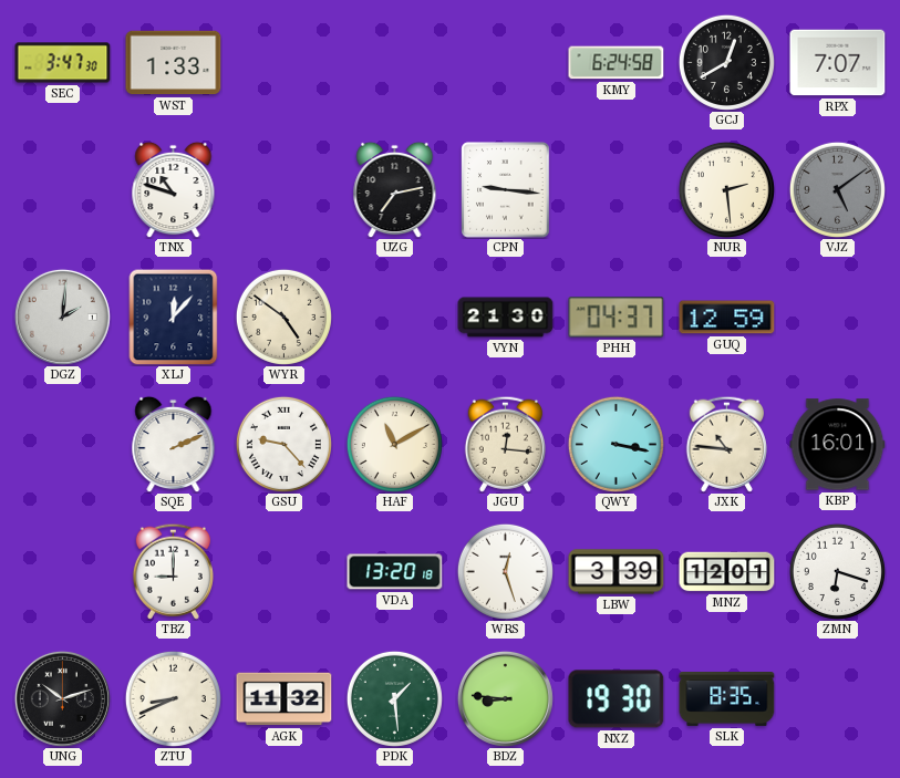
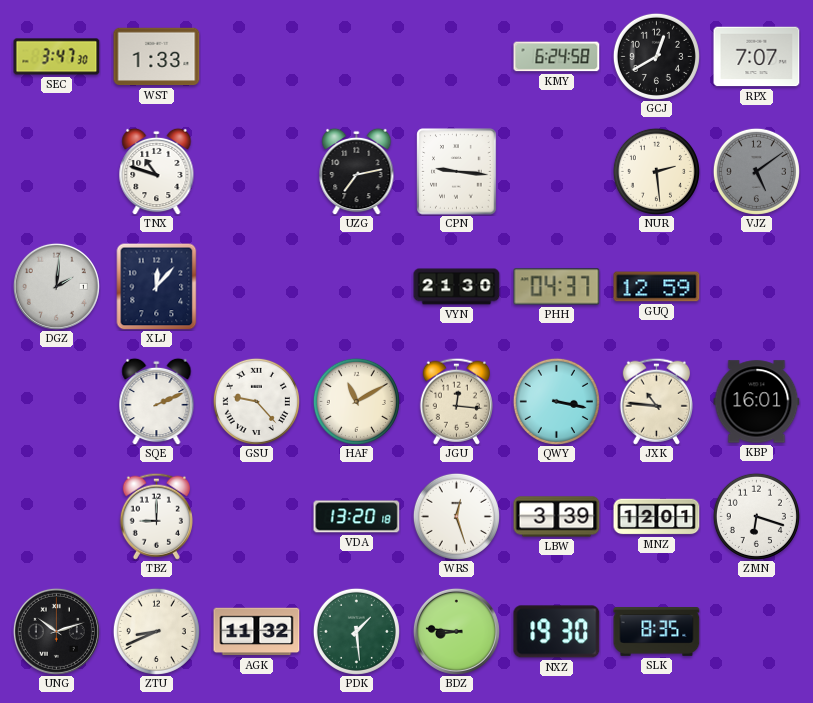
WYR: 4:51 -> none
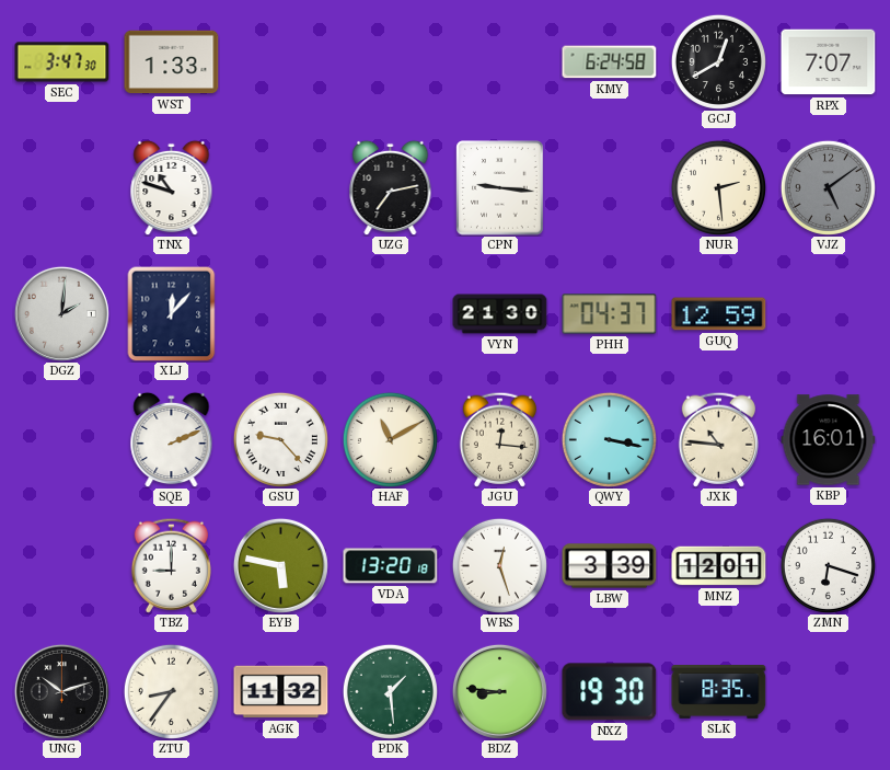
EYB: none -> 5:47
ZTU: 8:41 -> 8:36
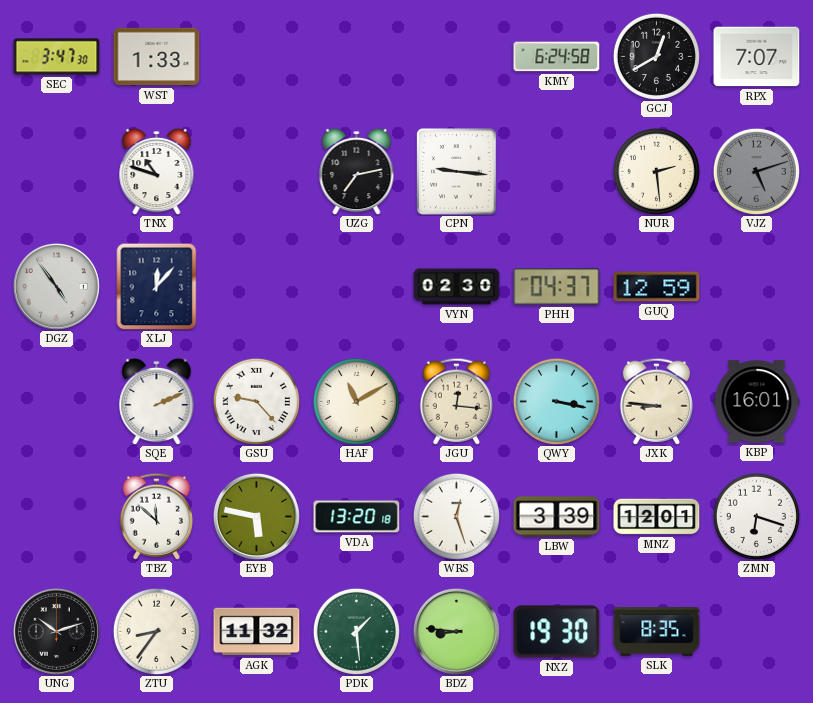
VJZ: 5:09 -> 5:12
DGZ: 2:01 -> 4:54
VYN: 21:30 -> 02:30
JXK: 10:46 -> 8:46
TBZ: 9:00 -> 11:52
